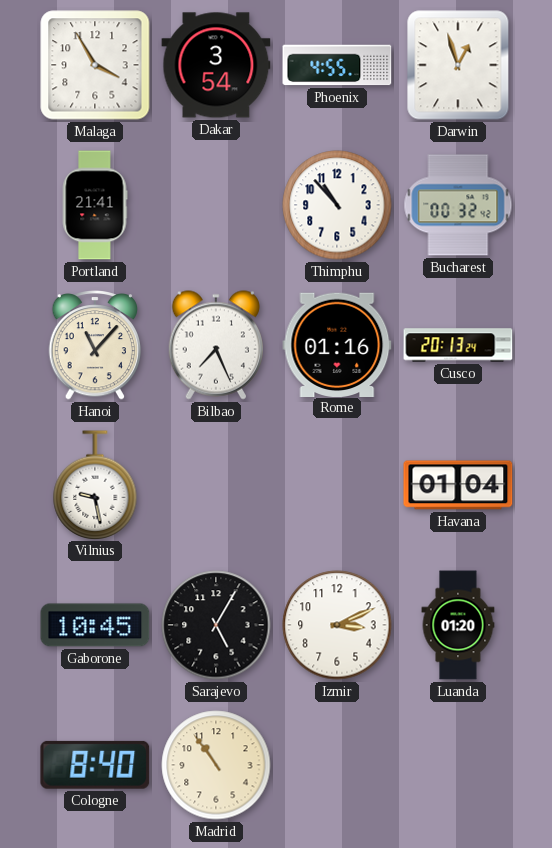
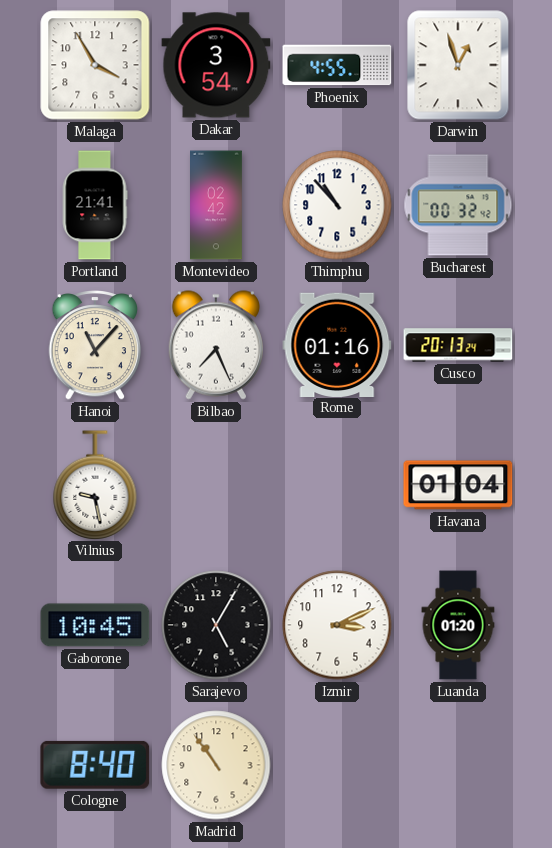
Montevideo: none -> 02:42
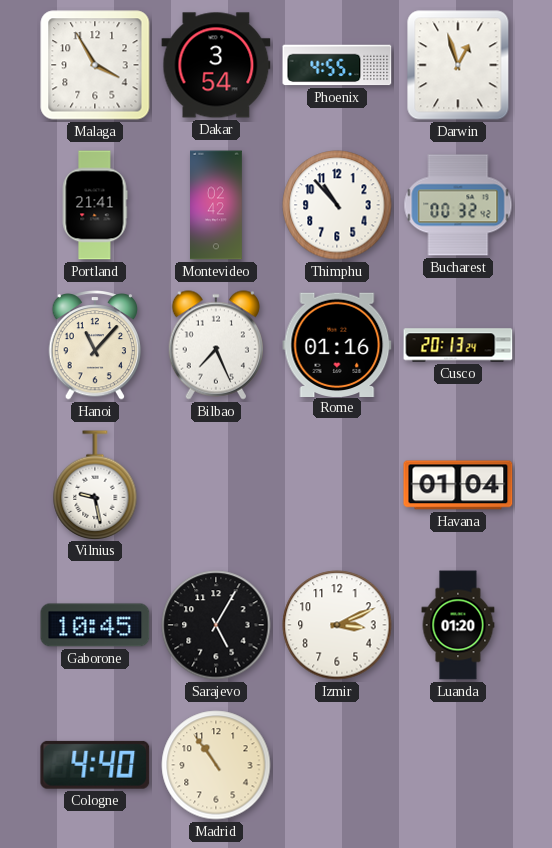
Cologne: 8:40 -> 4:40
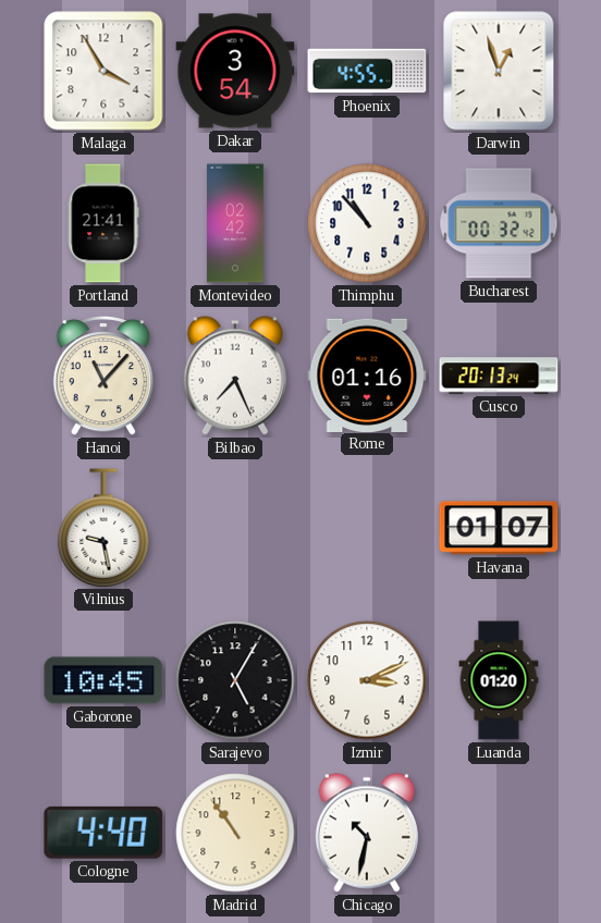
Havana: 01:04 -> 01:07
Chicago: none -> 10:32
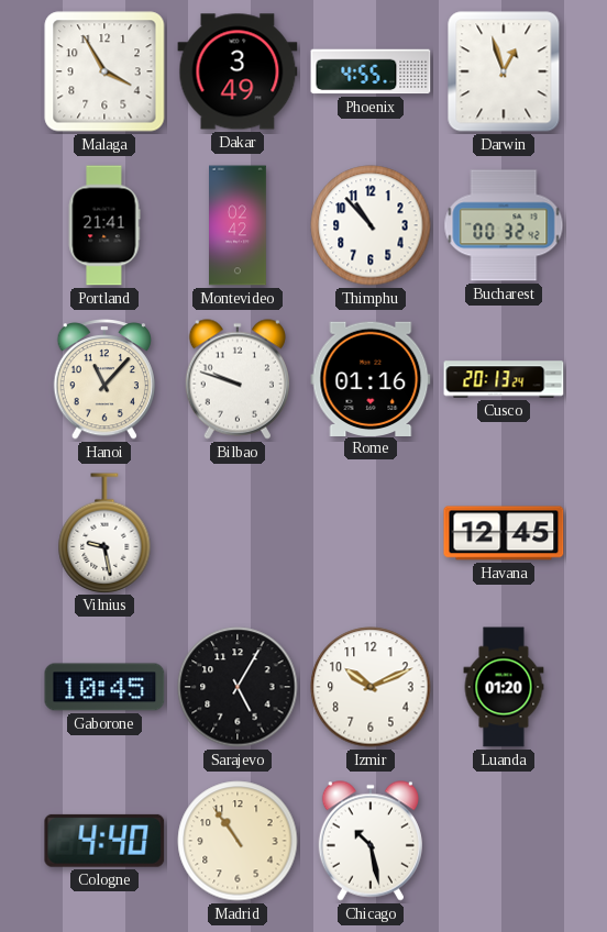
Dakar: 3:54 -> 3:49
Bilbao: 7:26 -> 9:48
Havana: 01:07 -> 12:45
Izmir: 3:11 -> 10:11
Chicago: 10:32 -> 10:28
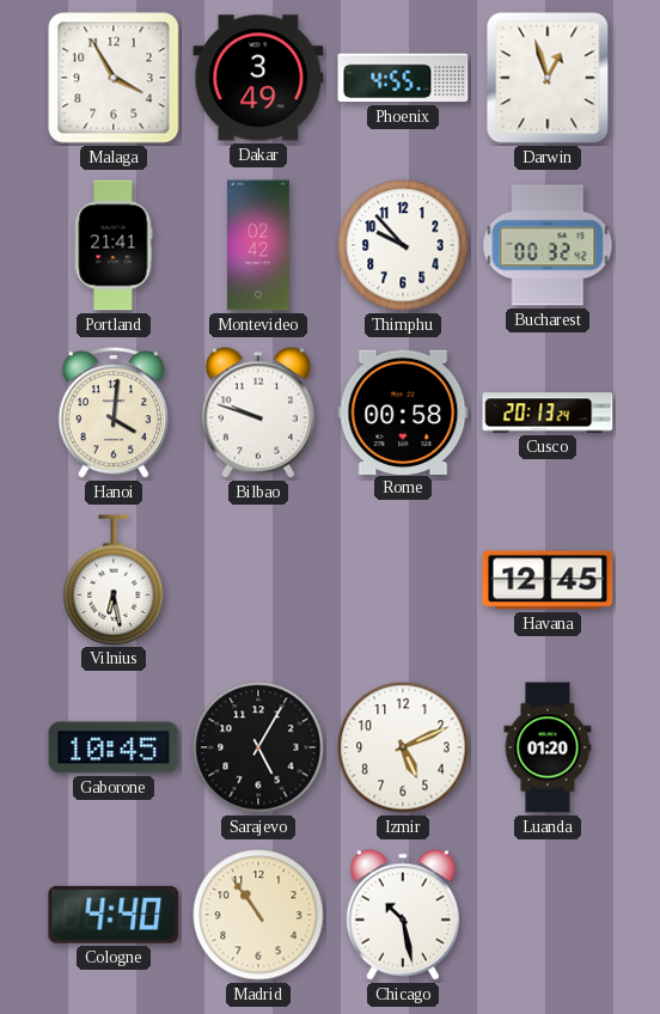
Thimphu: 10:53 -> 9:53
Hanoi: 11:07 -> 4:01
Rome: 01:16 -> 00:58
Vilnius: 9:28 -> 6:28
Izmir: 10:11 -> 5:11
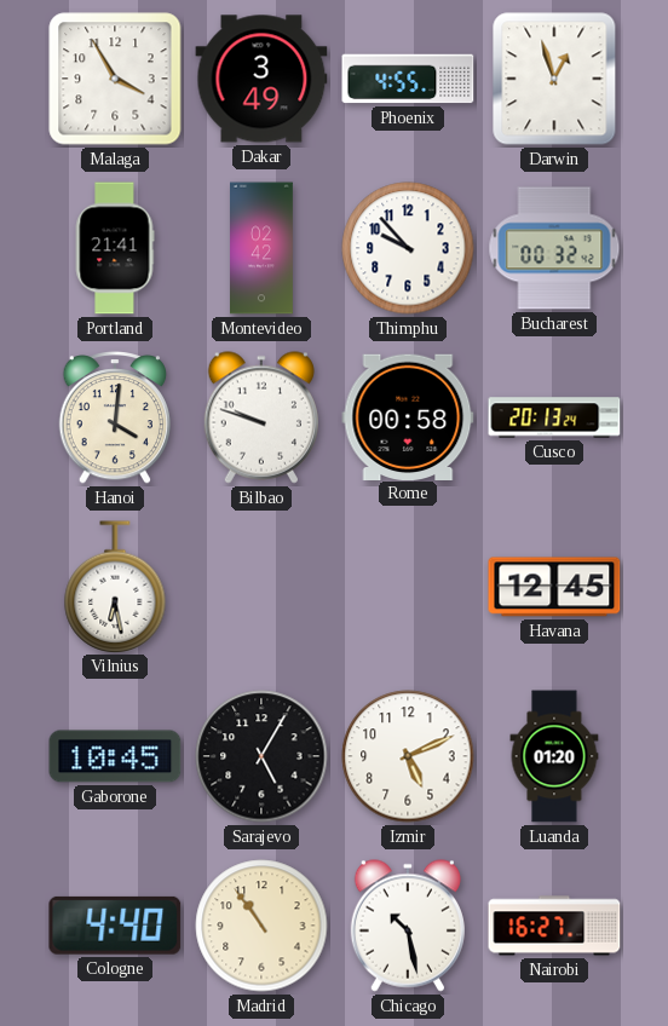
Nairobi: none -> 16:27
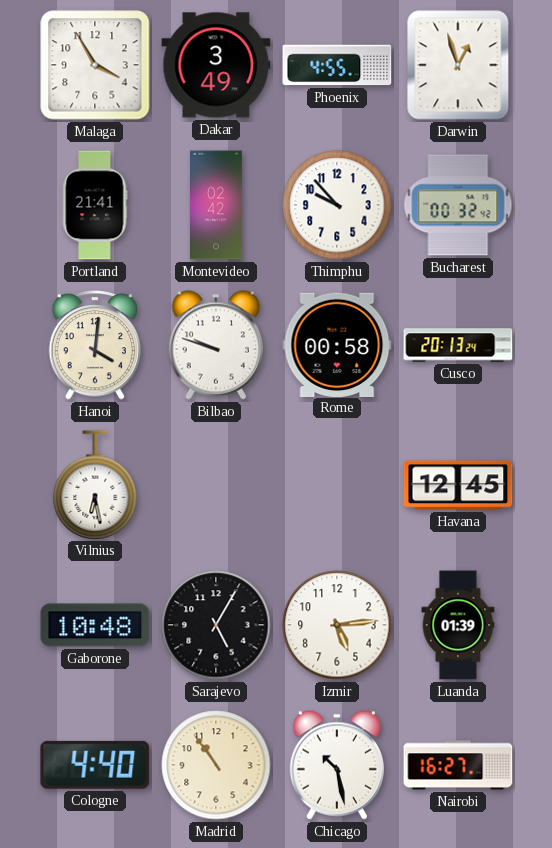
Gaborone: 10:45 -> 10:48
Izmir: 5:11 -> 5:14
Luanda: 01:20 -> 01:39
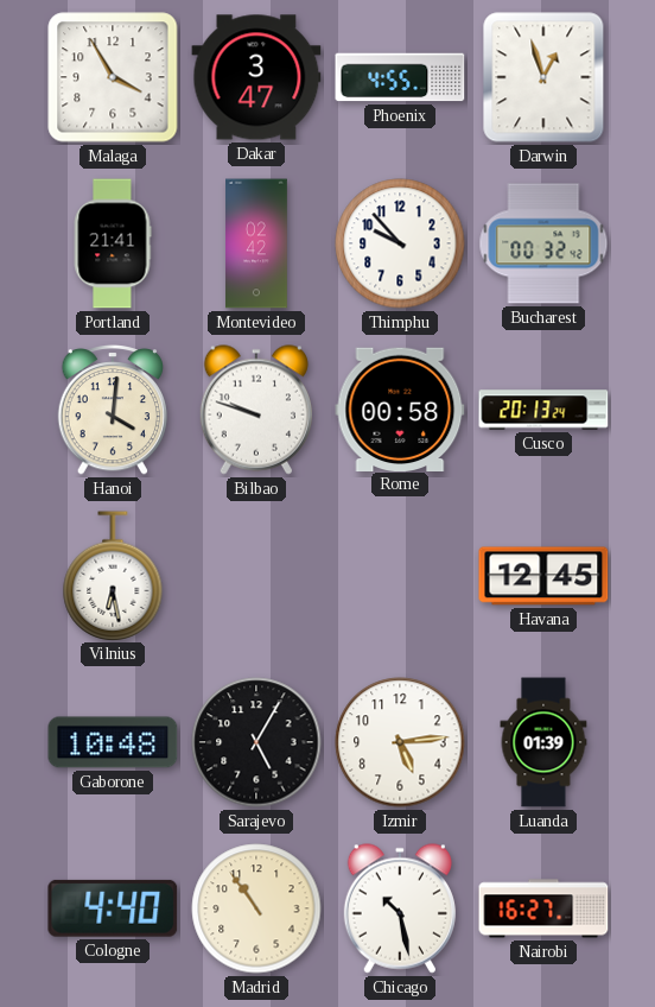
Dakar: 3:49 -> 3:47
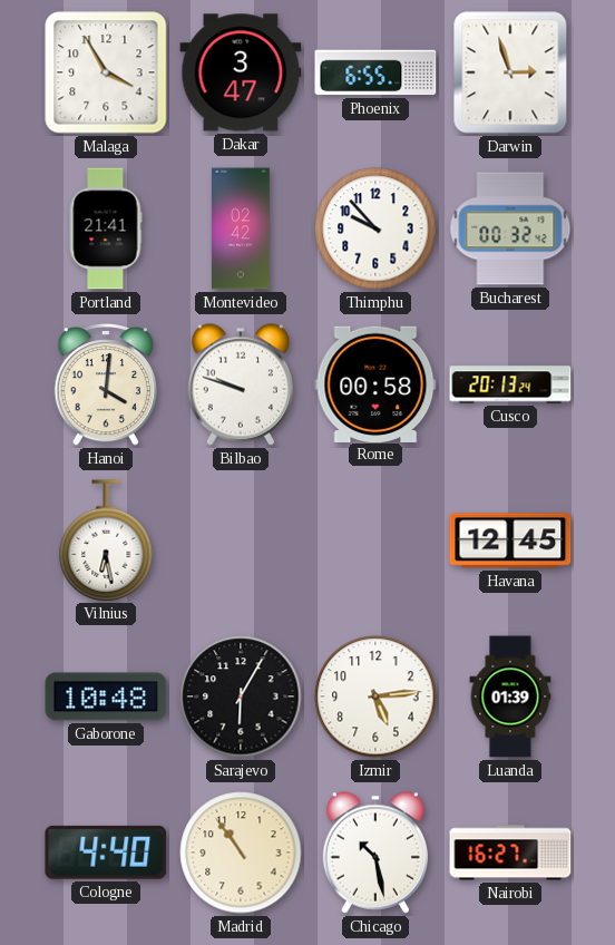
Phoenix: 4:55 -> 6:55
Darwin: 12:57 -> 2:57
Sarajevo: 5:05 -> 6:05
